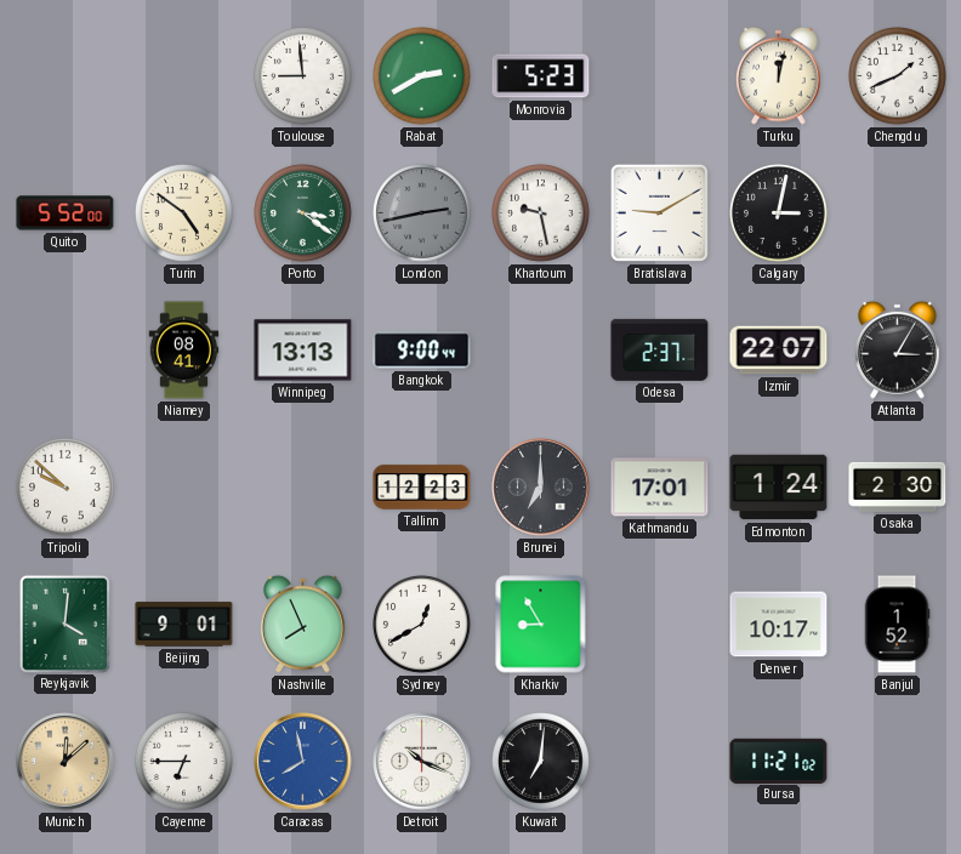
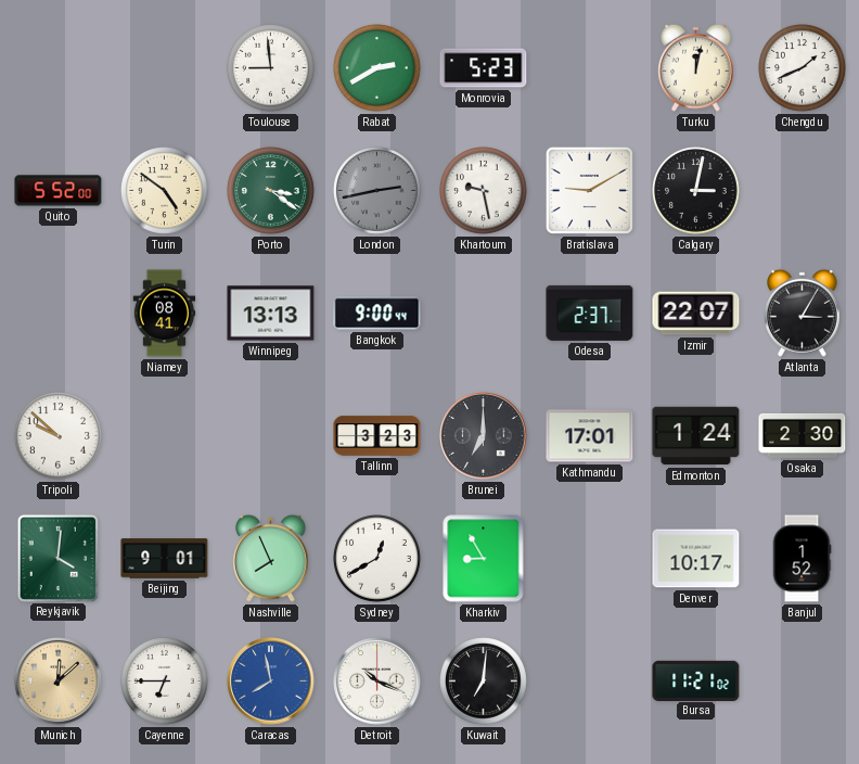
Tallinn: 12:23 -> 3:23
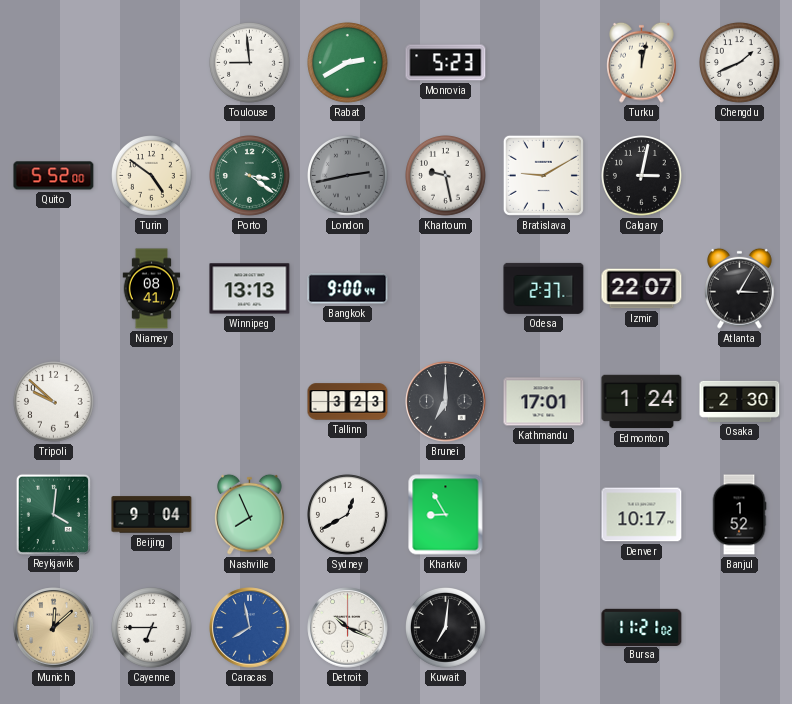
Beijing: 9:01 -> 9:04
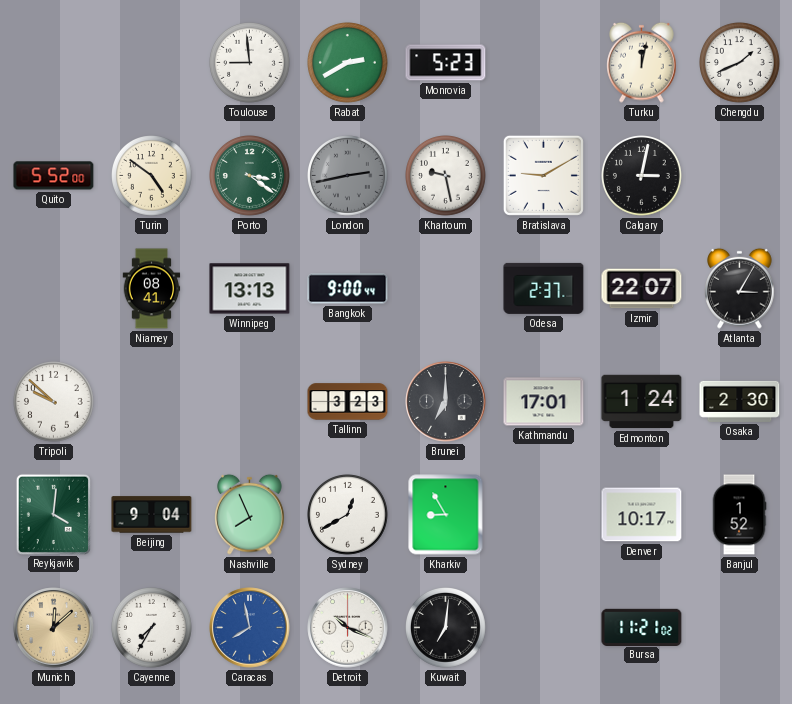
Cayenne: 6:45 -> 7:35
